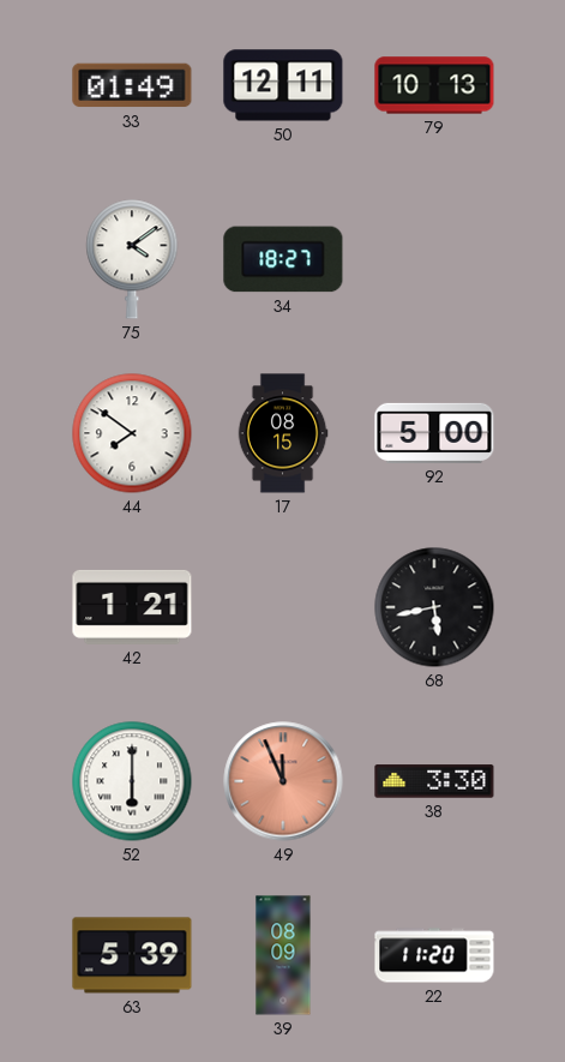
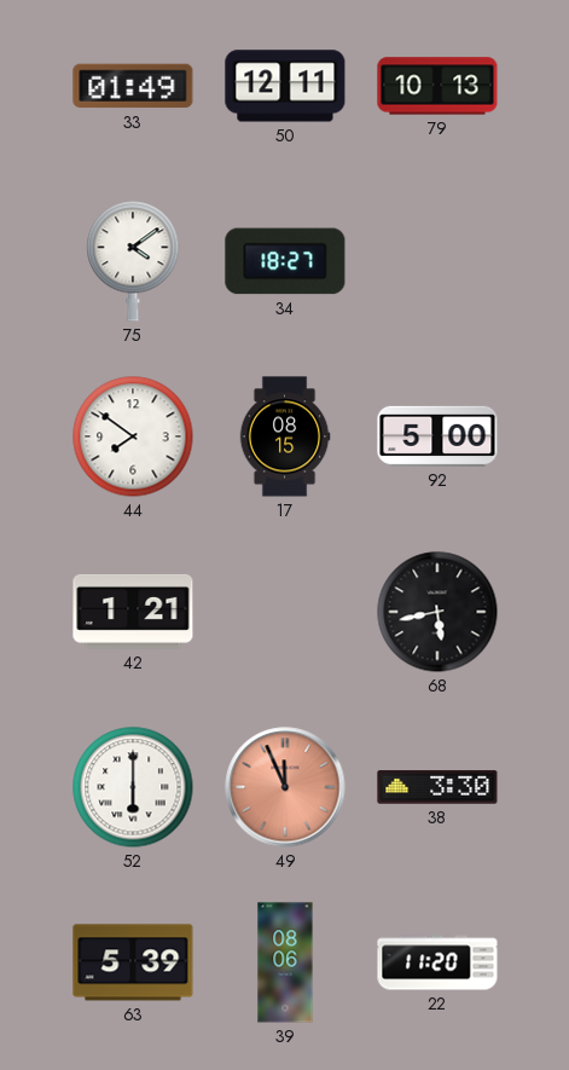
39: 08:09 -> 08:06
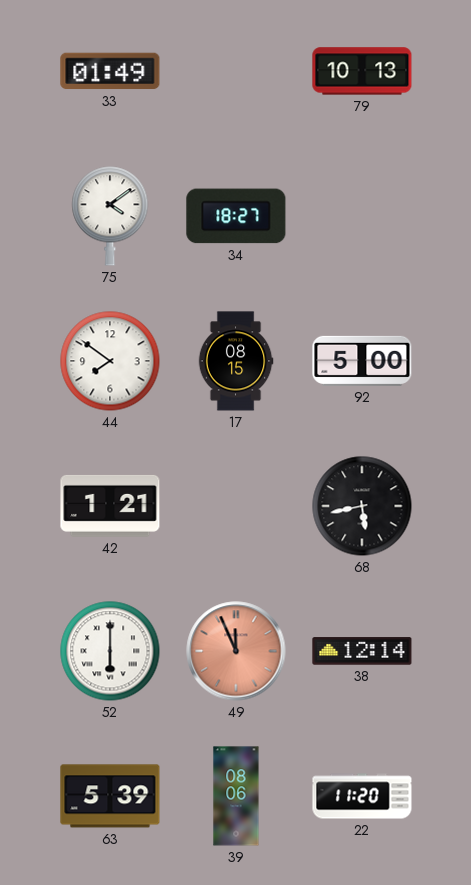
50: 12:11 -> none
38: 3:30 -> 12:14
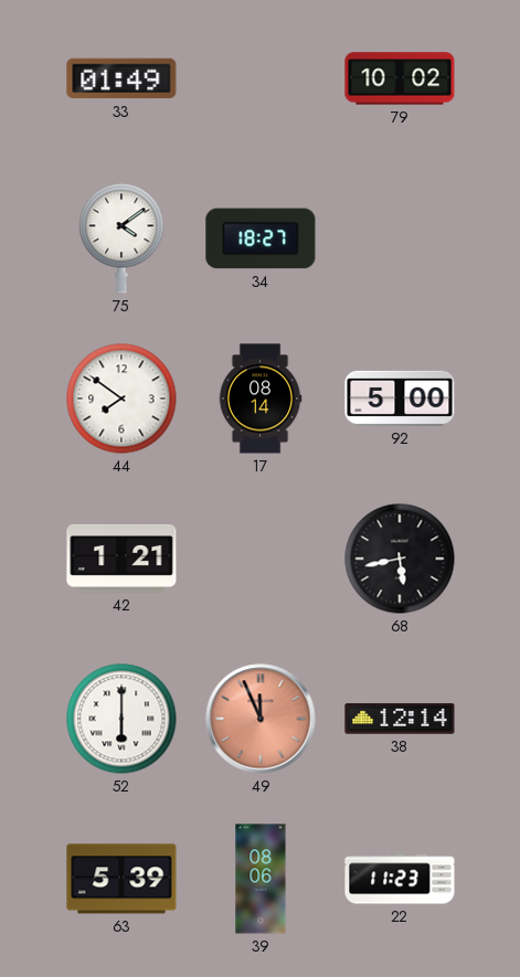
79: 10:13 -> 10:02
17: 08:15 -> 08:14
22: 11:20 -> 11:23
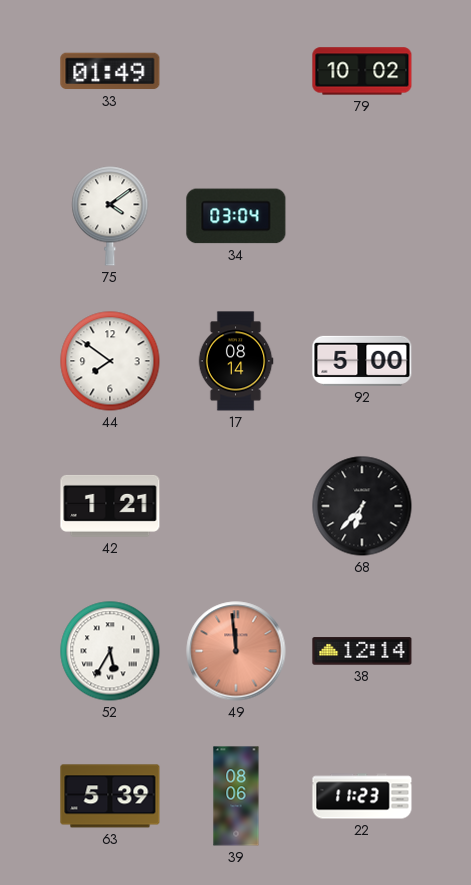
34: 18:27 -> 03:04
68: 5:43 -> 6:37
52: 6:00 -> 5:35
49: 11:56 -> 11:59
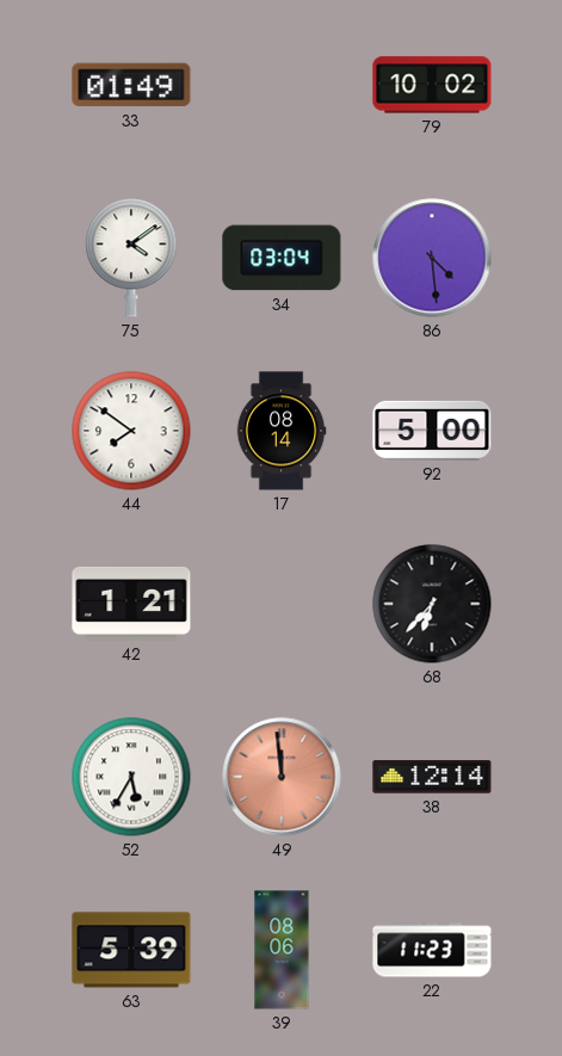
86: none -> 4:29
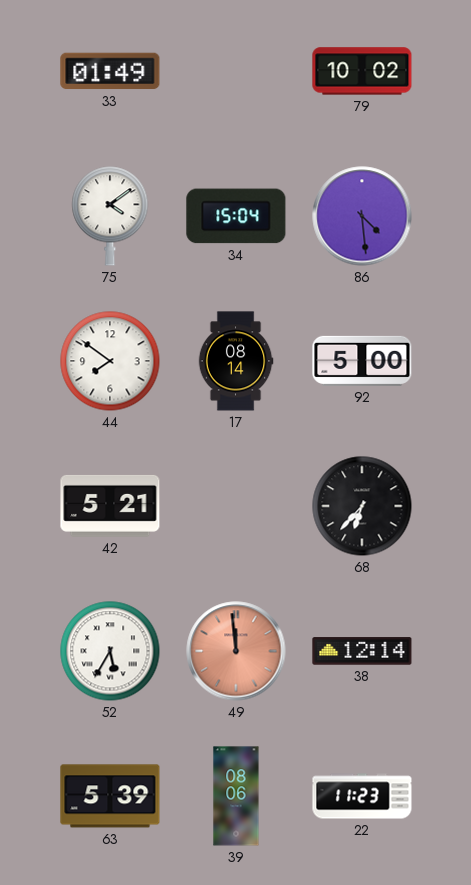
34: 03:04 -> 15:04
42: 1:21 -> 5:21
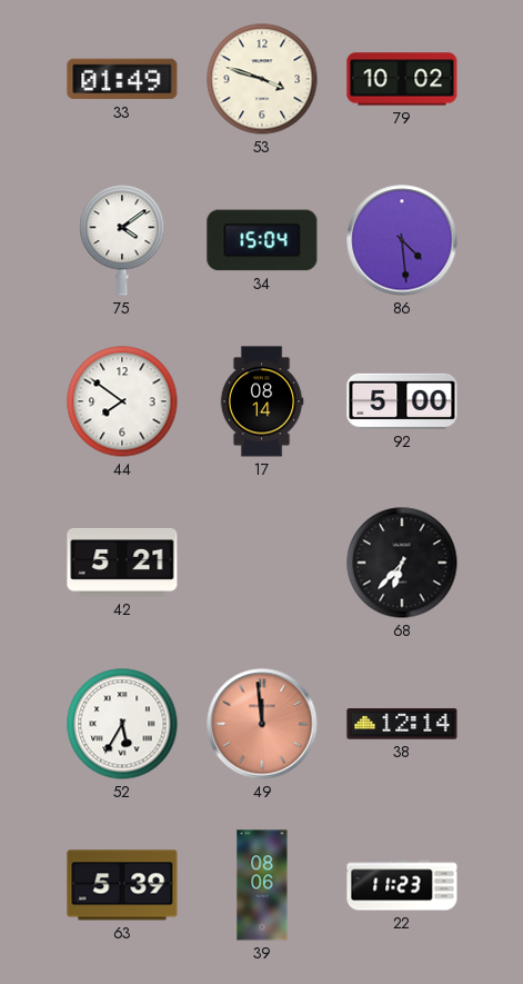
53: none -> 3:48
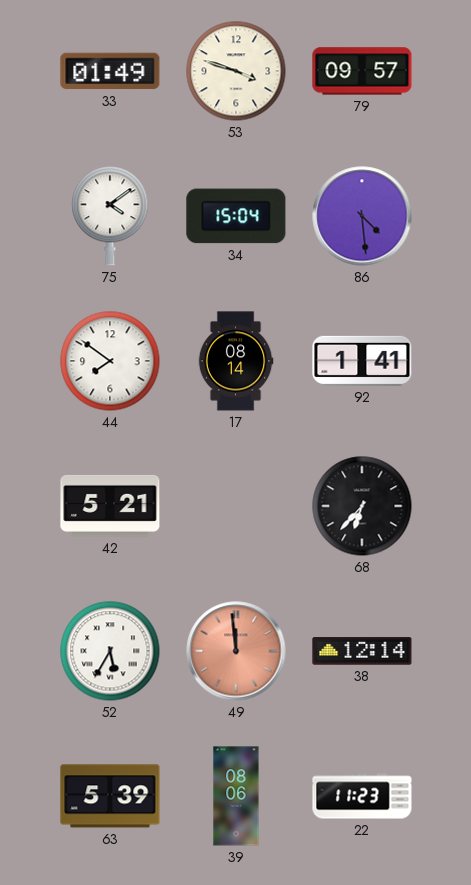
79: 10:02 -> 09:57
92: 5:00 -> 1:41
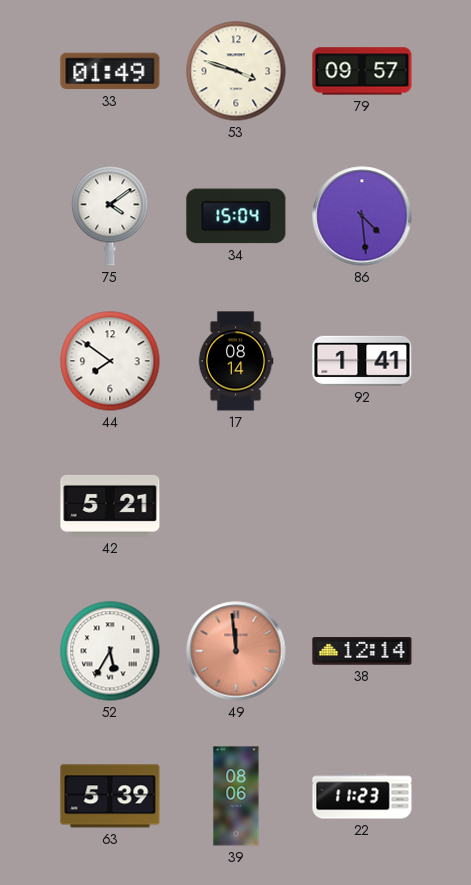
68: 6:37 -> none
